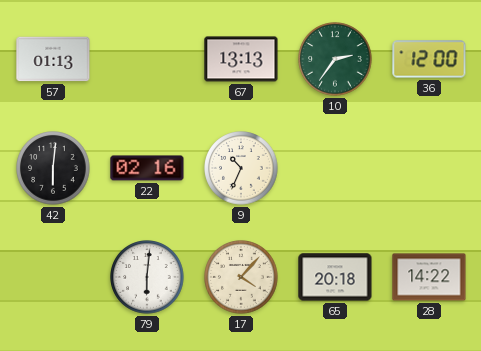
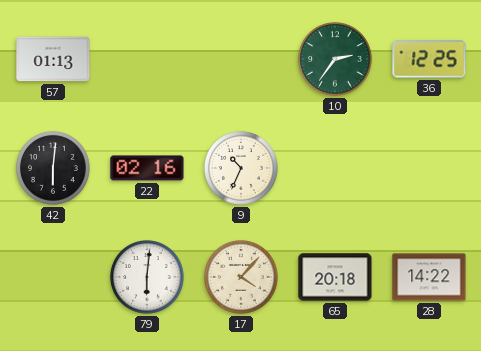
67: 13:13 -> none
36: 12:00 -> 12:25
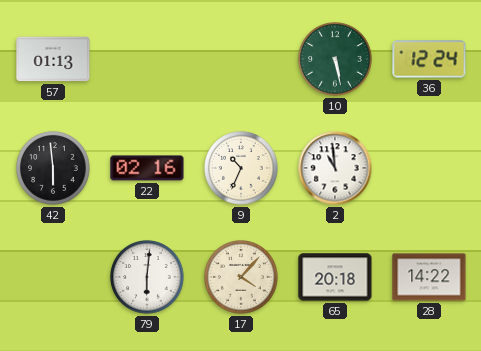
10: 2:36 -> 5:28
36: 12:25 -> 12:24
42: 6:01 -> 5:59
2: none -> 10:59
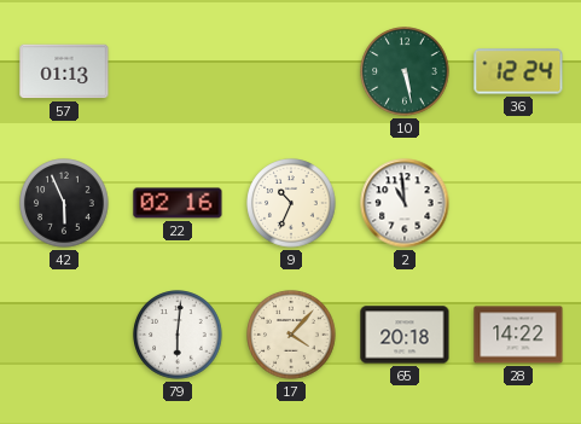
42: 5:59 -> 5:56
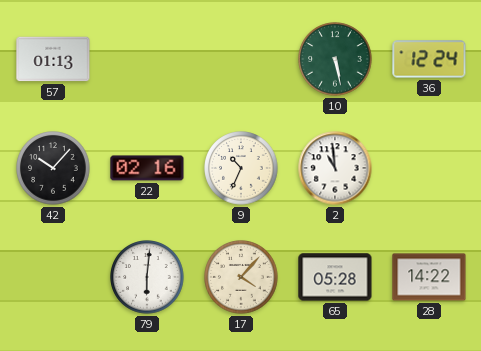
42: 5:56 -> 10:07
65: 20:18 -> 05:28
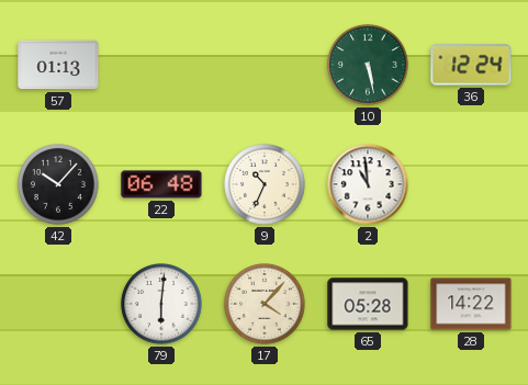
22: 02:16 -> 06:48
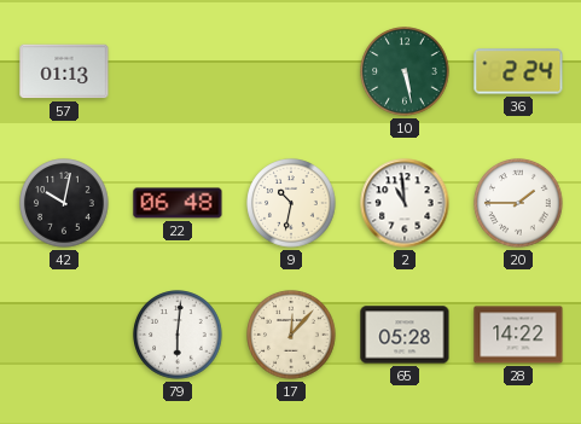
36: 12:24 -> 2:24
42: 10:07 -> 10:02
9: 10:34 -> 10:32
20: none -> 1:45
17: 4:07 -> 12:07
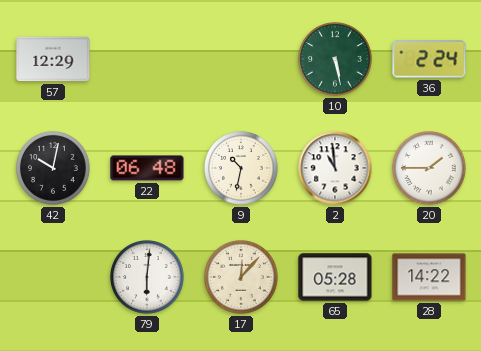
57: 01:13 -> 12:29
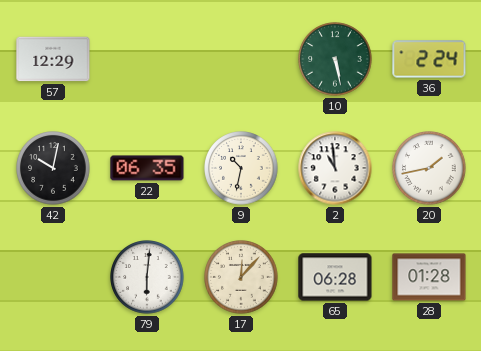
22: 06:48 -> 06:35
20: 1:45 -> 1:43
65: 05:28 -> 06:28
28: 14:22 -> 01:28
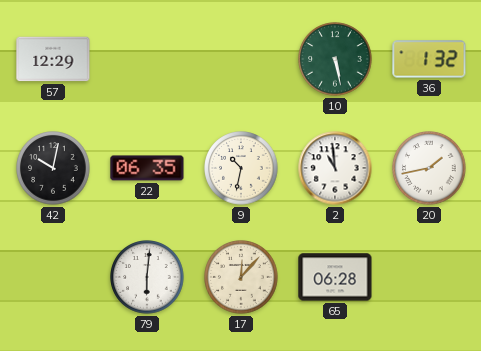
36: 2:24 -> 1:32
28: 01:28 -> none
